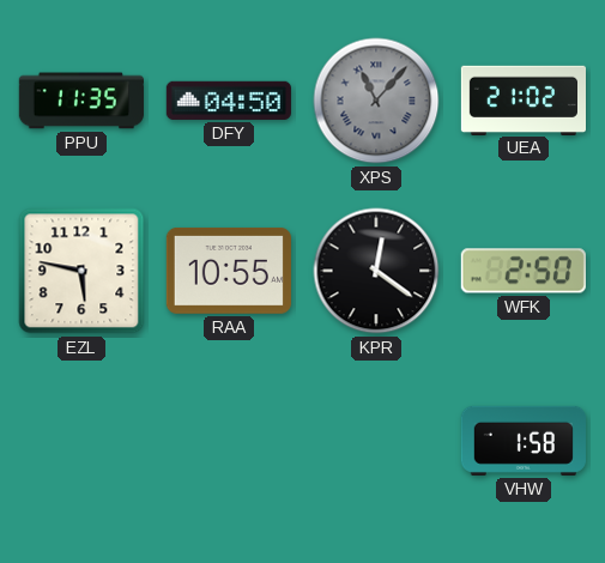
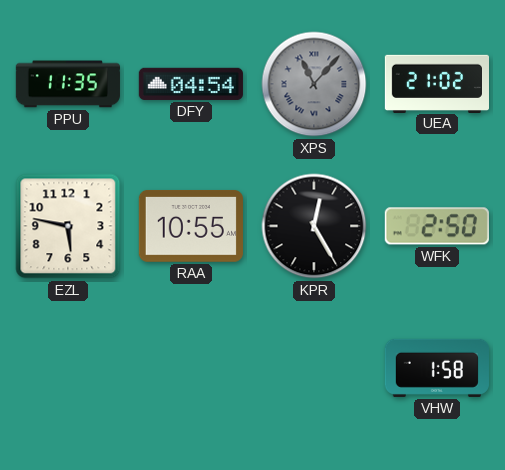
DFY: 04:50 -> 04:54
KPR: 12:21 -> 12:25
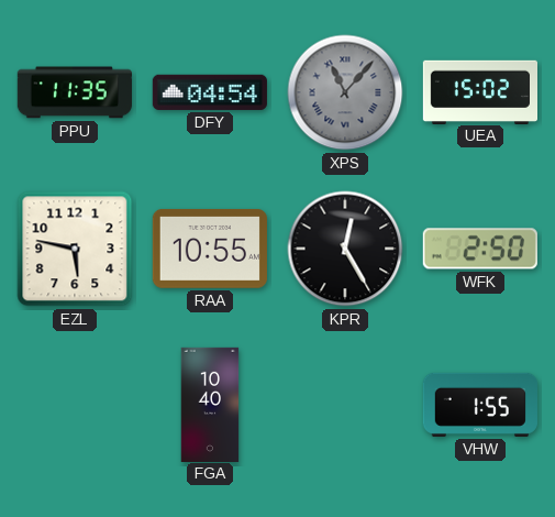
UEA: 21:02 -> 15:02
FGA: none -> 10:40
VHW: 1:58 -> 1:55
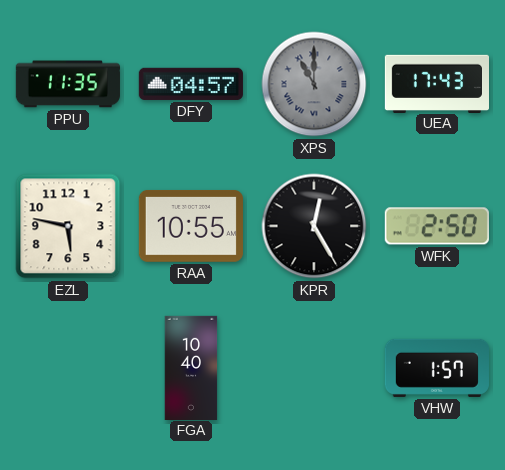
DFY: 04:54 -> 04:57
XPS: 11:07 -> 11:00
UEA: 15:02 -> 17:43
VHW: 1:55 -> 1:57
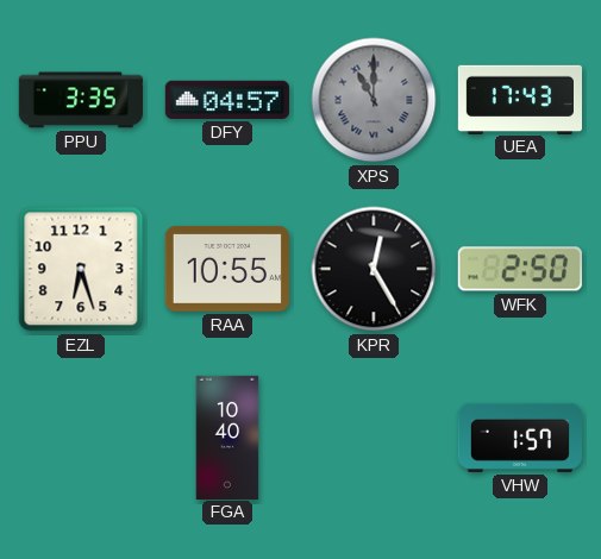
PPU: 11:35 -> 3:35
EZL: 5:47 -> 6:27
